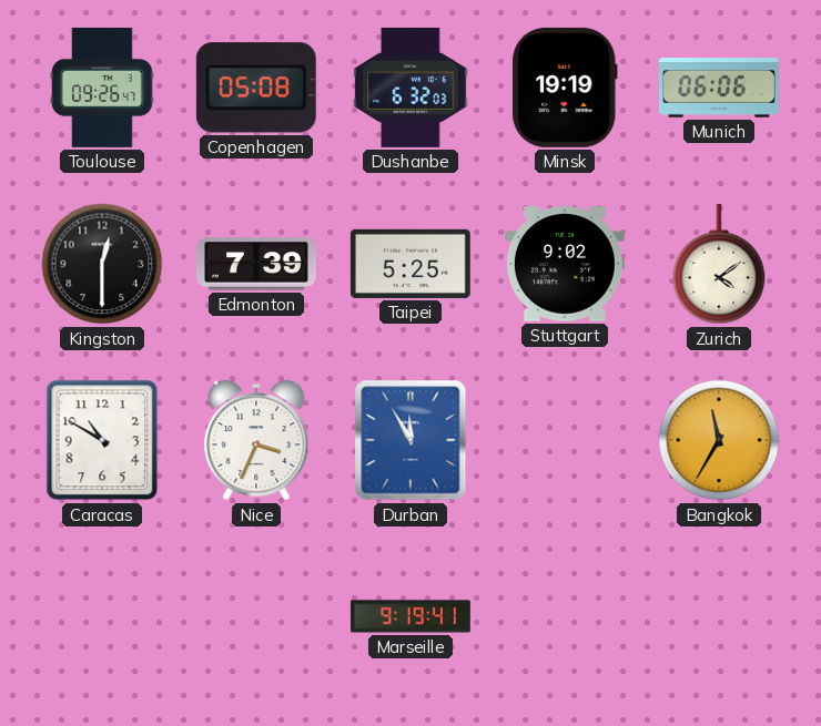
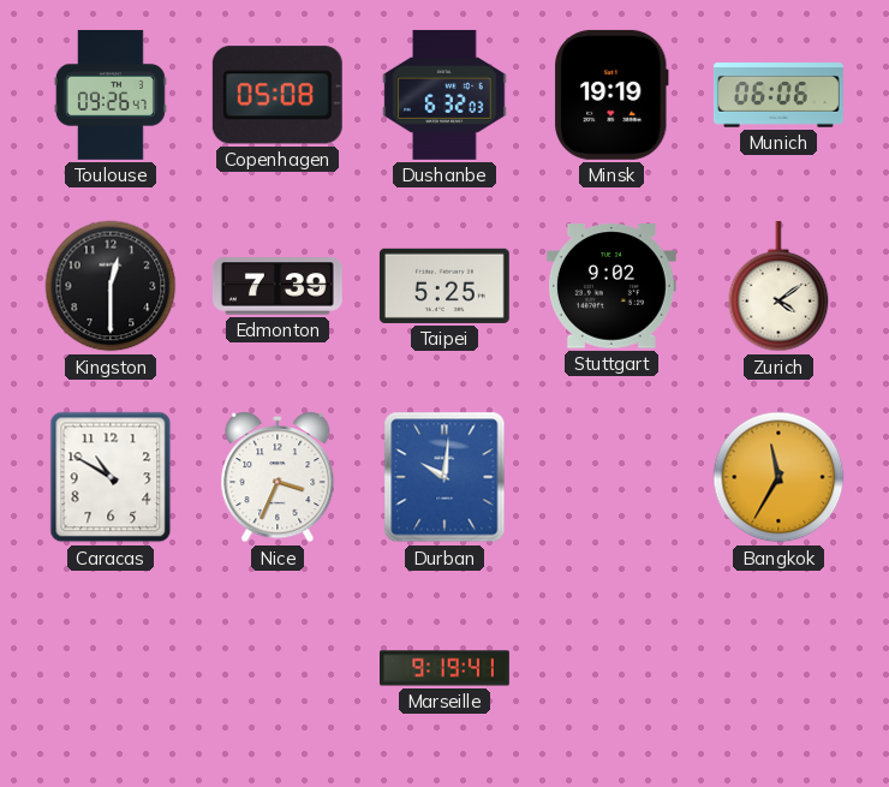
Durban: 11:55 -> 10:01
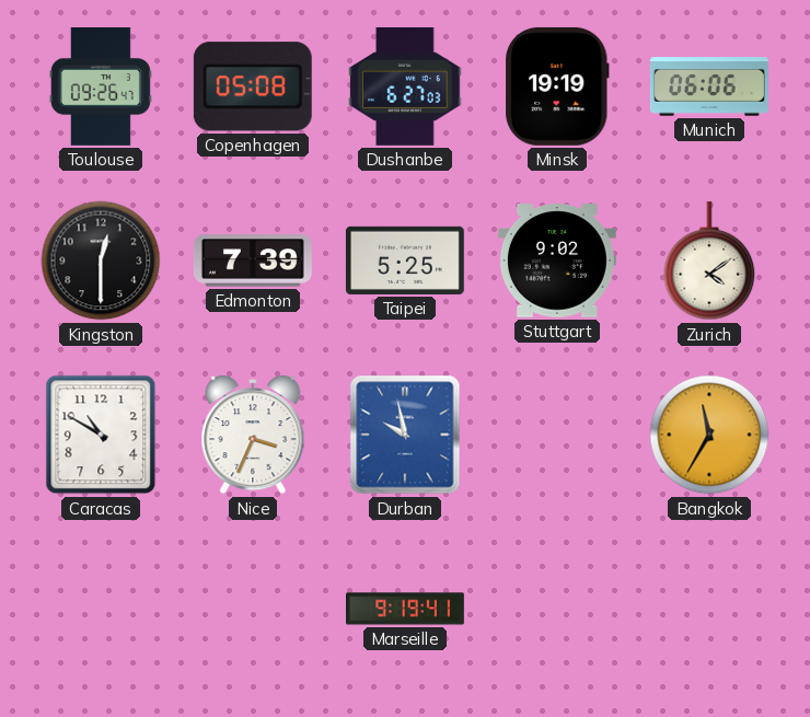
Dushanbe: 6:32 -> 6:27
Durban: 10:01 -> 9:58
